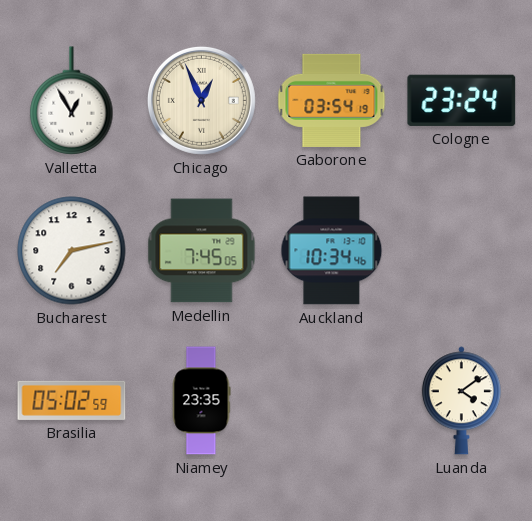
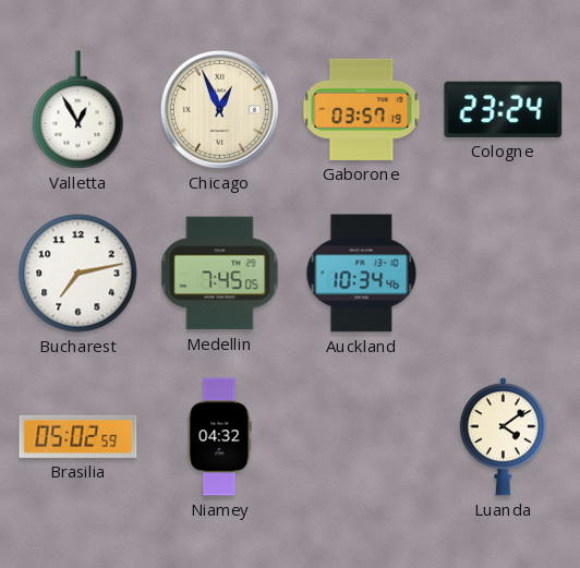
Gaborone: 03:54 -> 03:57
Niamey: 23:35 -> 04:32
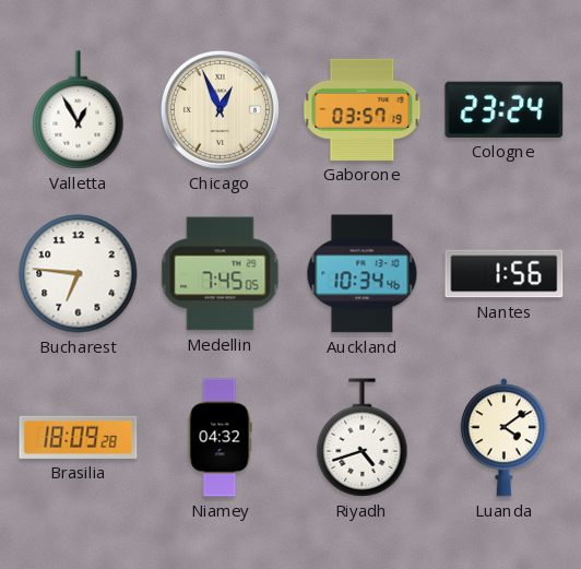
Bucharest: 7:13 -> 6:46
Nantes: none -> 1:56
Brasilia: 05:02 -> 18:09
Riyadh: none -> 4:42
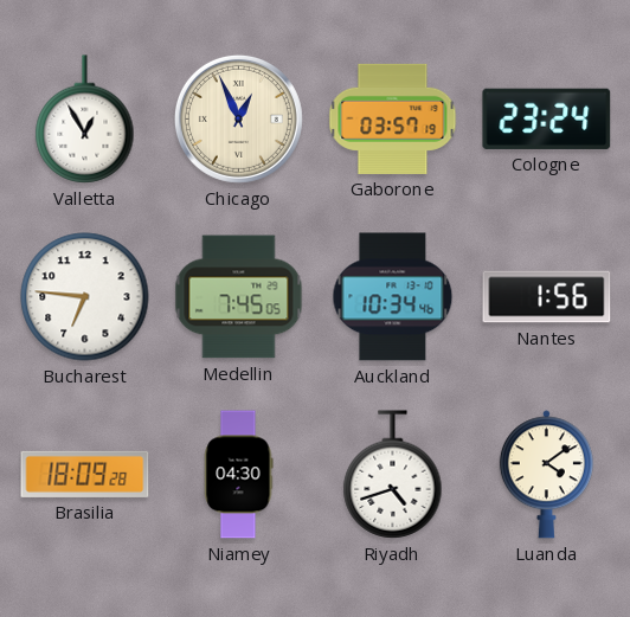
Niamey: 04:32 -> 04:30
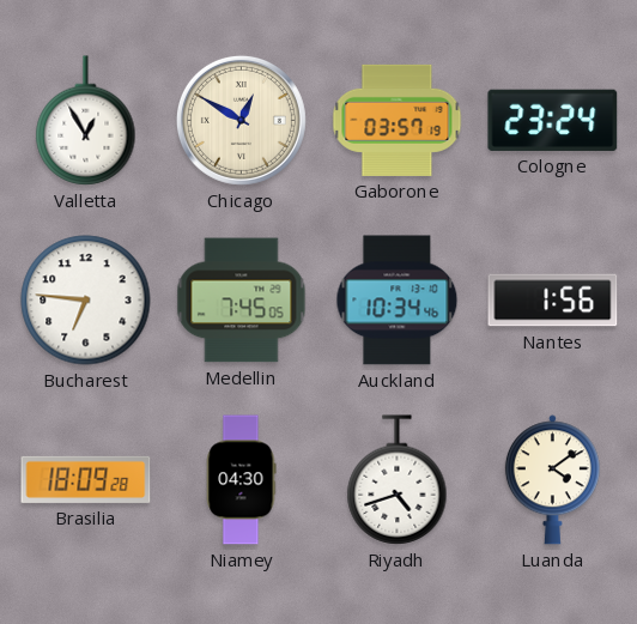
Chicago: 12:56 -> 12:50
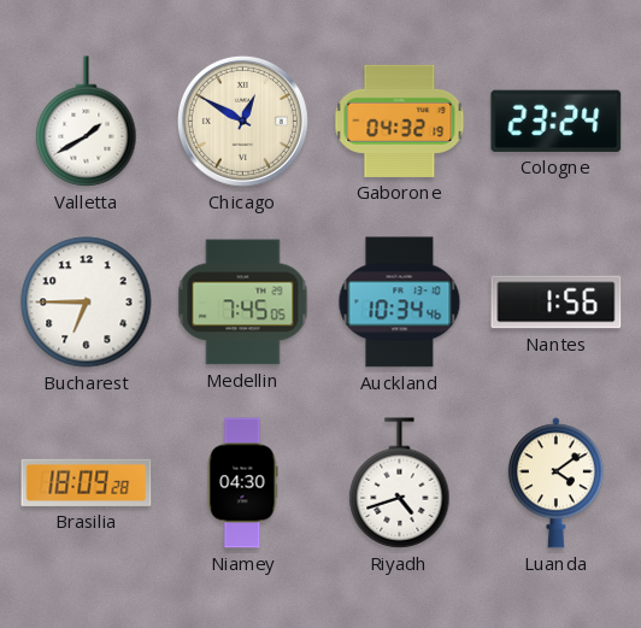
Valletta: 12:55 -> 1:40
Gaborone: 03:57 -> 04:32
Bucharest: 6:46 -> 6:45
